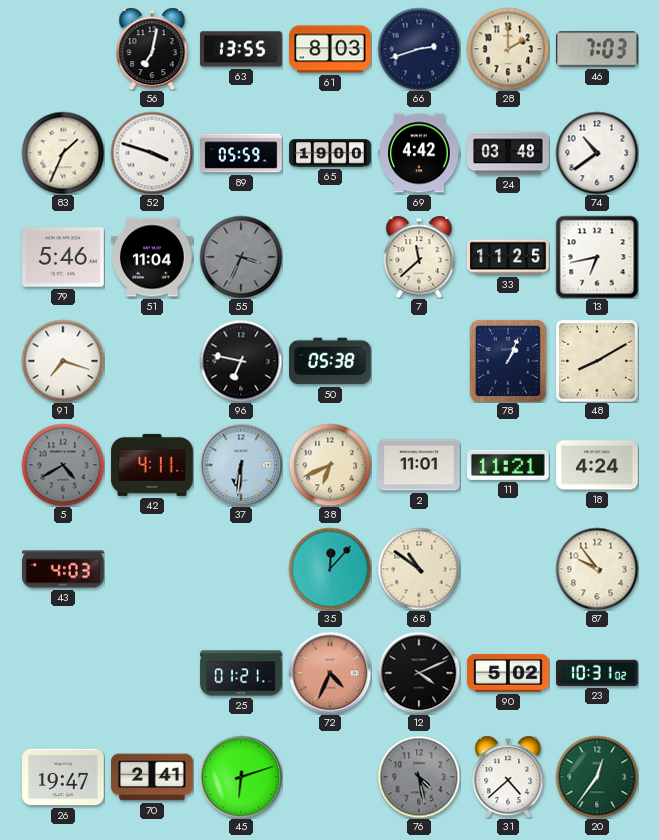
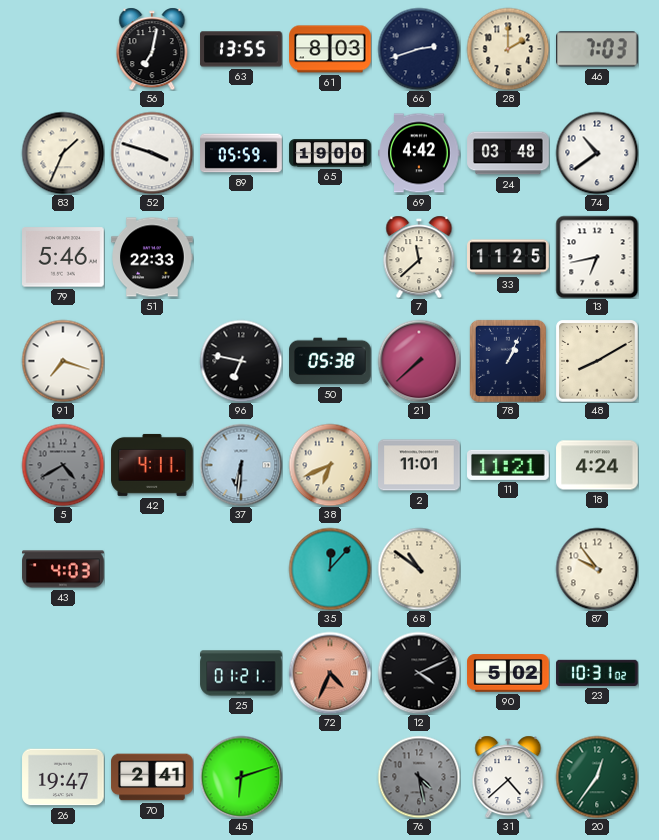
51: 11:04 -> 22:33
55: 3:34 -> none
21: none -> 7:38
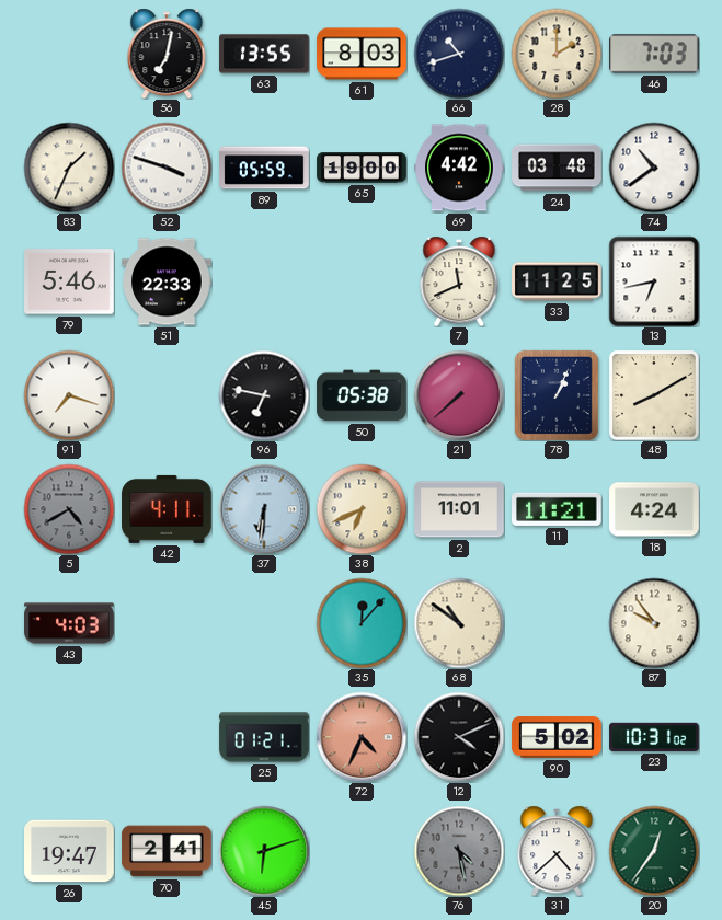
66: 2:42 -> 10:42
7: 11:38 -> 11:41
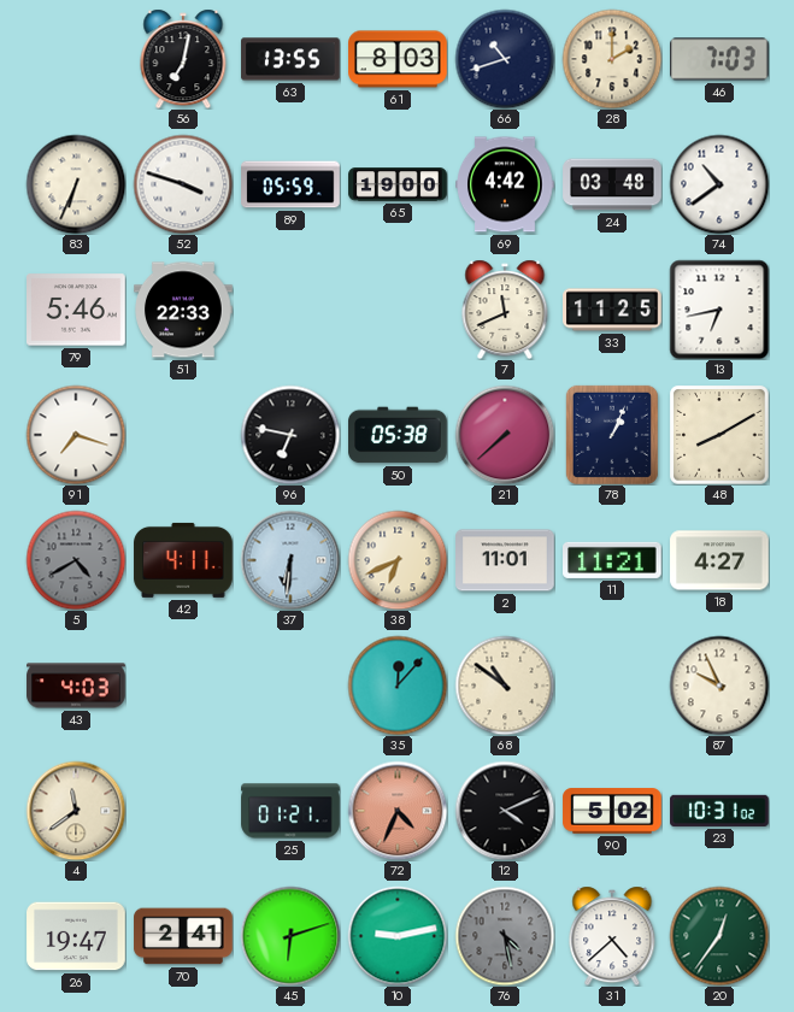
83: 1:34 -> 6:34
18: 4:24 -> 4:27
87: 9:54 -> 9:56
4: none -> 11:39
10: none -> 9:13
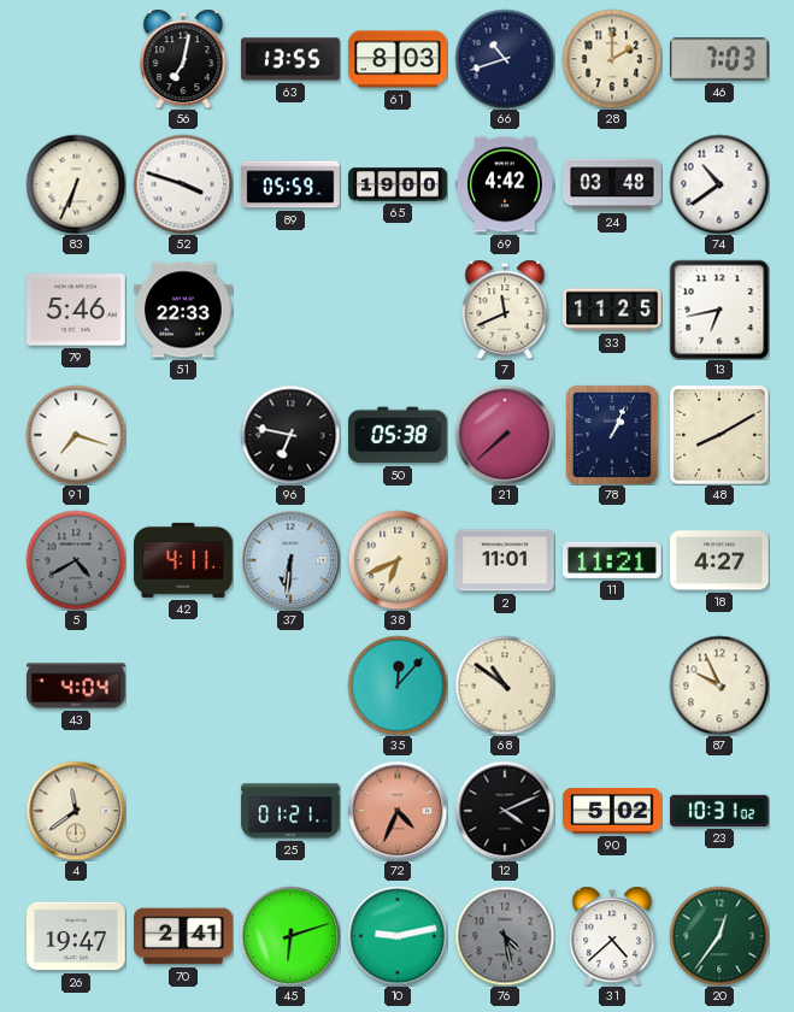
43: 4:03 -> 4:04
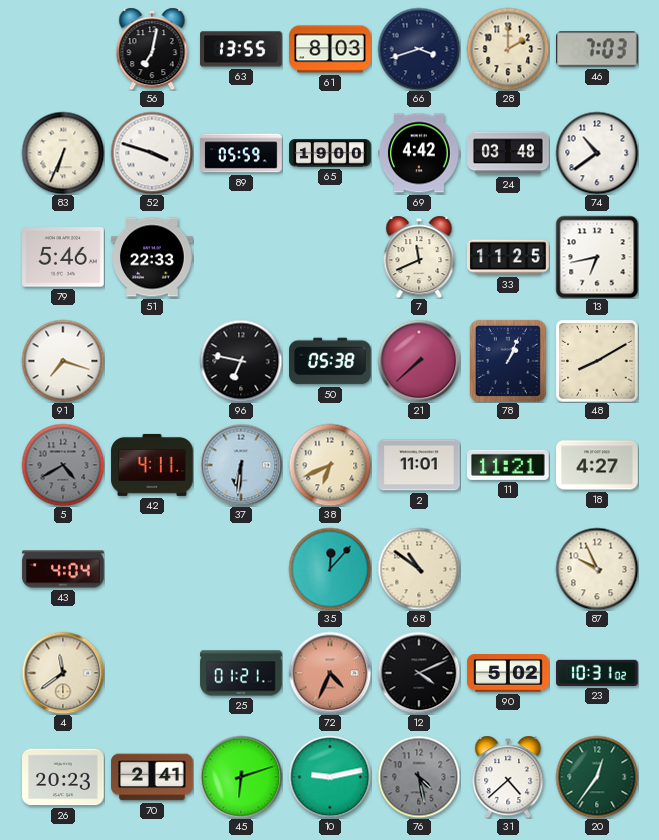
66: 10:42 -> 3:42
26: 19:47 -> 20:23
